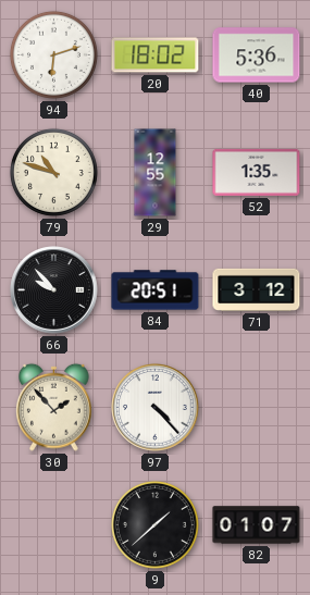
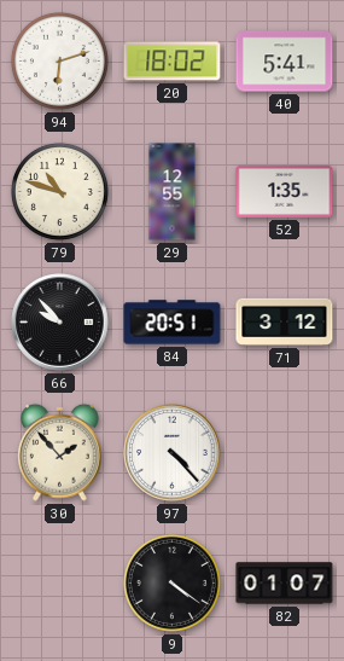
40: 5:36 -> 5:41
9: 1:38 -> 4:21
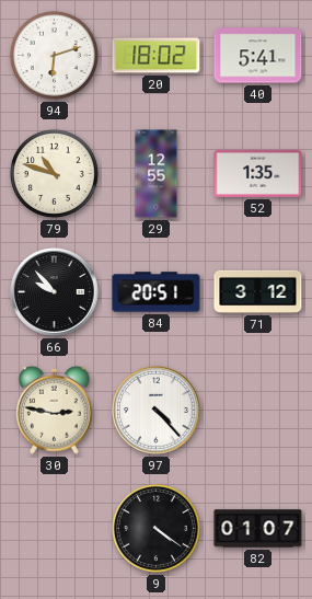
30: 1:53 -> 2:47
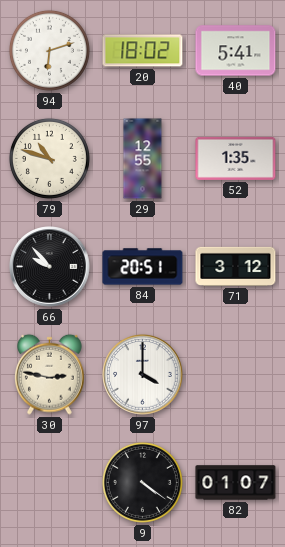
97: 4:23 -> 4:00
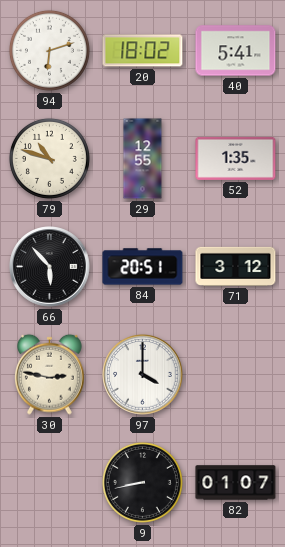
66: 9:53 -> 5:53
9: 4:21 -> 8:43
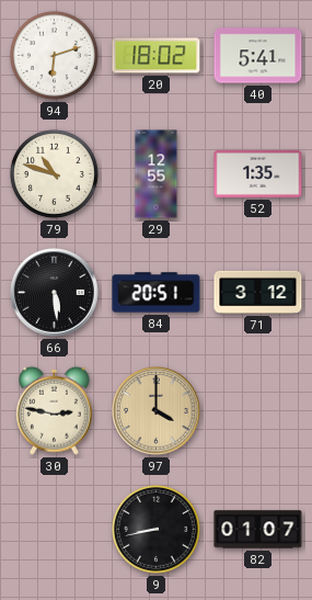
66: 5:53 -> 5:29
97 dial: white -> champagne
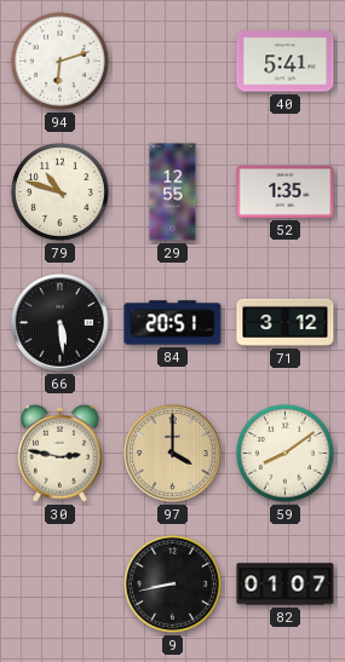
20: 18:02 -> none
59: none -> 8:09
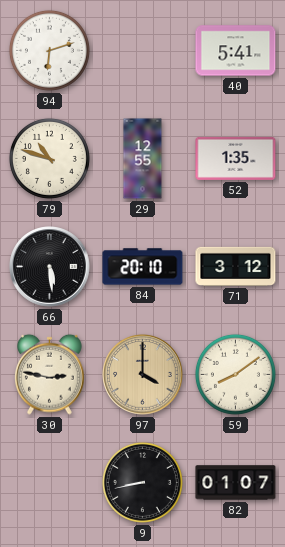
84: 20:51 -> 20:10
